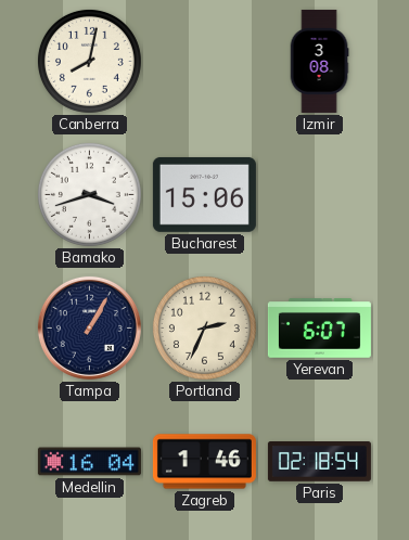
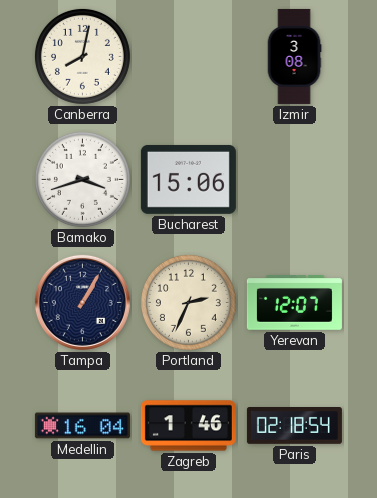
Yerevan: 6:07 -> 12:07
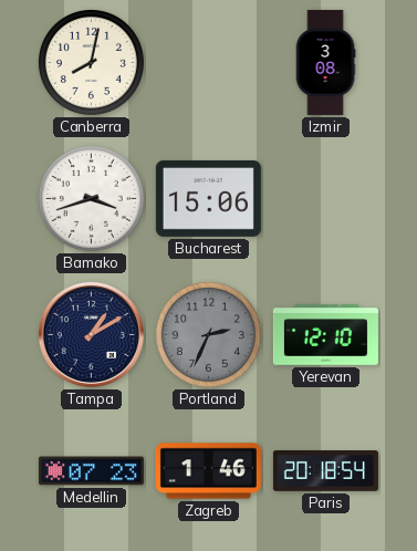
Tampa: 1:05 -> 1:10
Portland dial: cream -> grey
Yerevan: 12:07 -> 12:10
Medellin: 16:04 -> 07:23
Paris: 02:18 -> 20:18
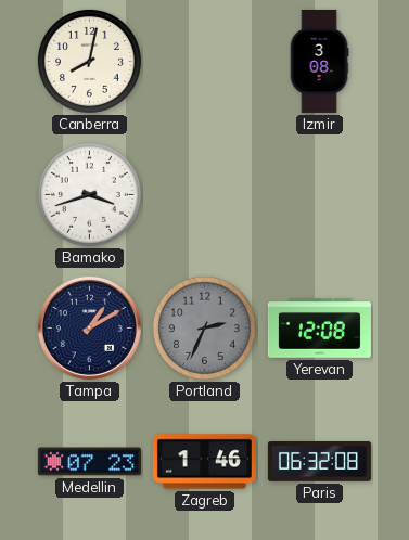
Bucharest: 15:06 -> none
Yerevan: 12:10 -> 12:08
Paris: 20:18 -> 06:32
